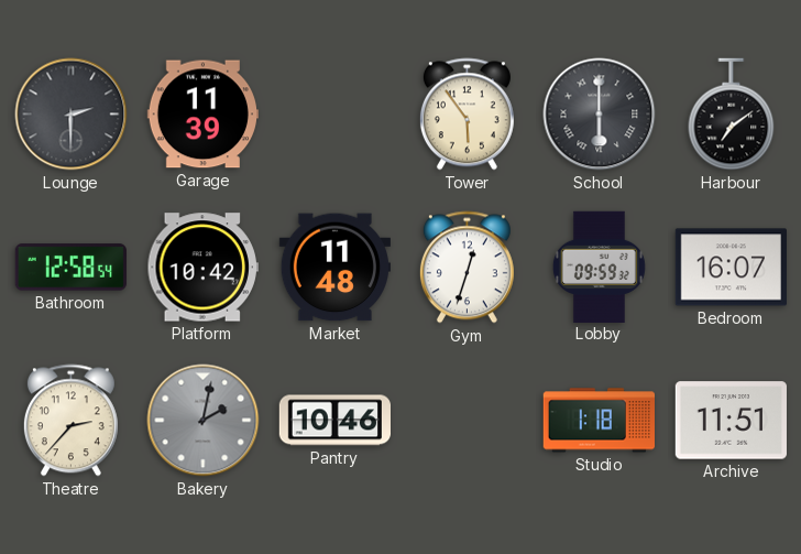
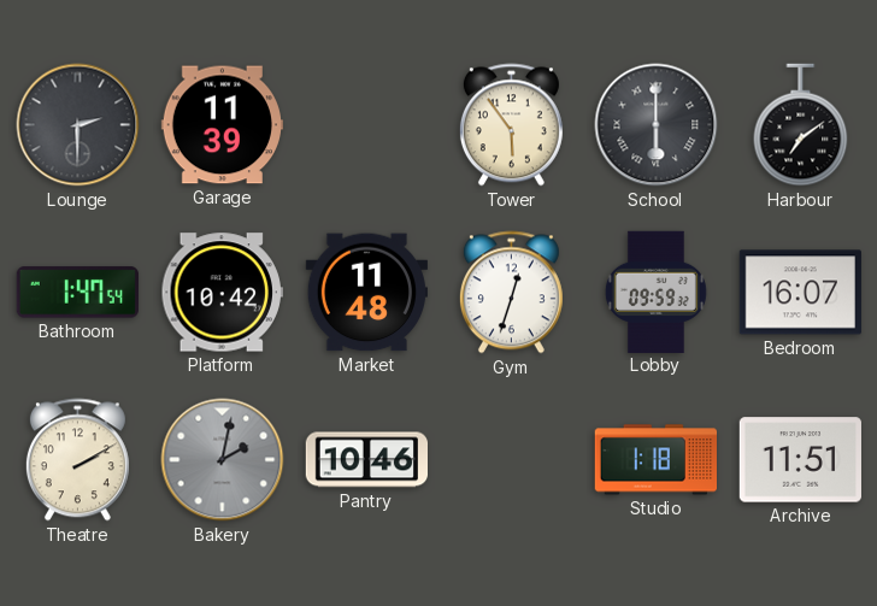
Bathroom: 12:58 -> 1:47
Theatre: 2:37 -> 2:10
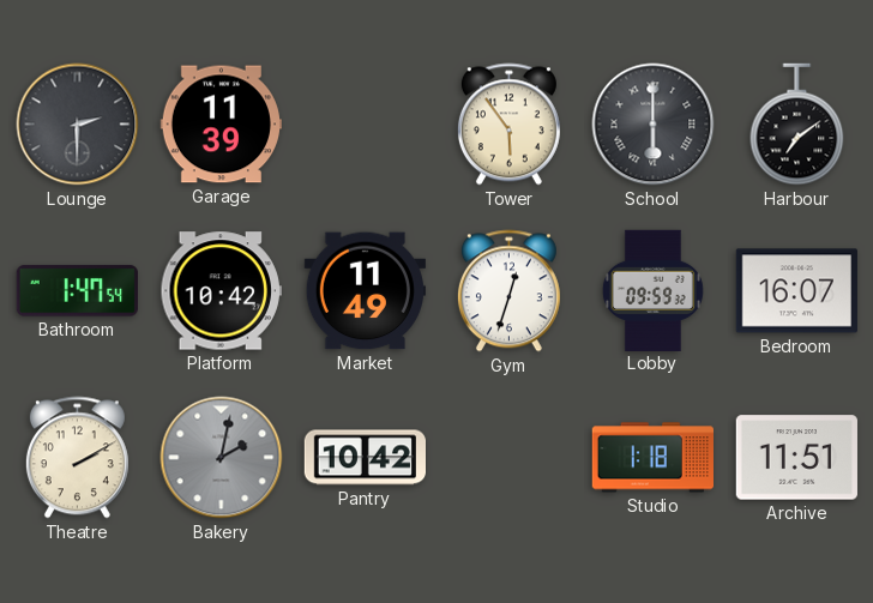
Market: 11:48 -> 11:49
Pantry: 10:46 -> 10:42
